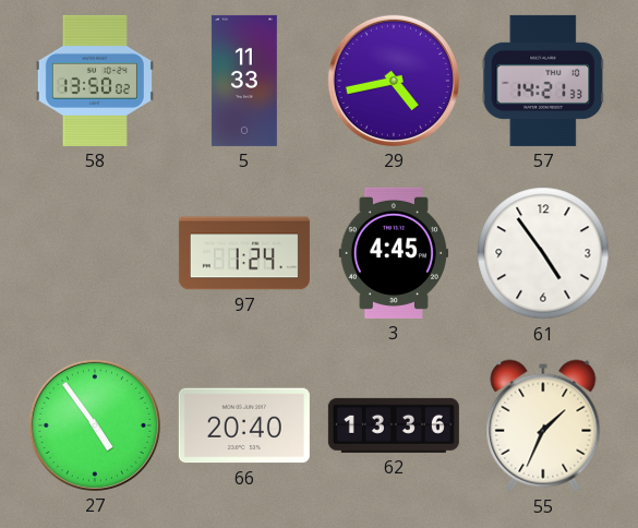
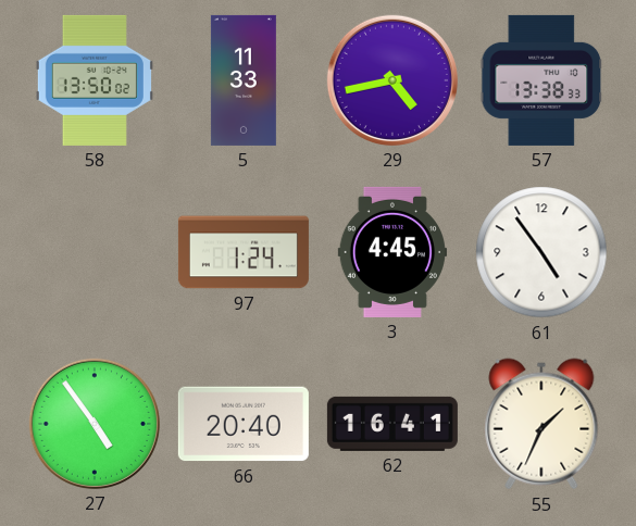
57: 14:21 -> 13:38
62: 13:36 -> 16:41
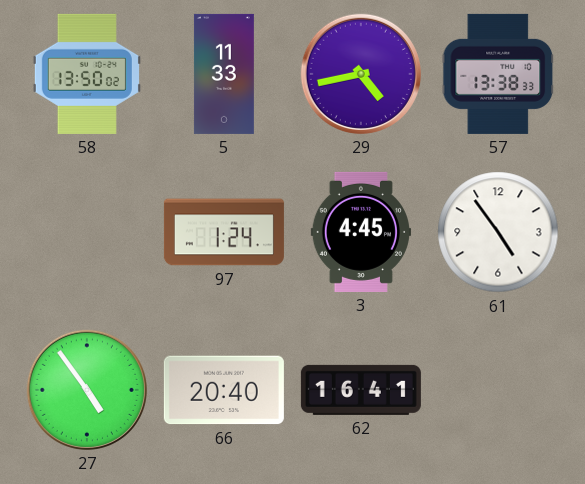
55: 1:34 -> none
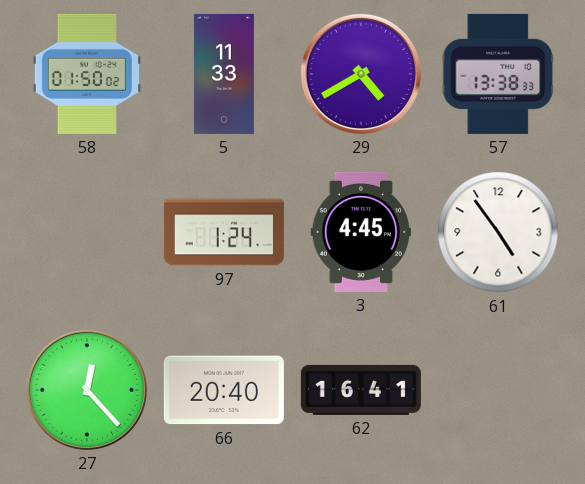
58: 13:50 -> 01:50
29: 4:43 -> 4:40
27: 4:54 -> 12:23
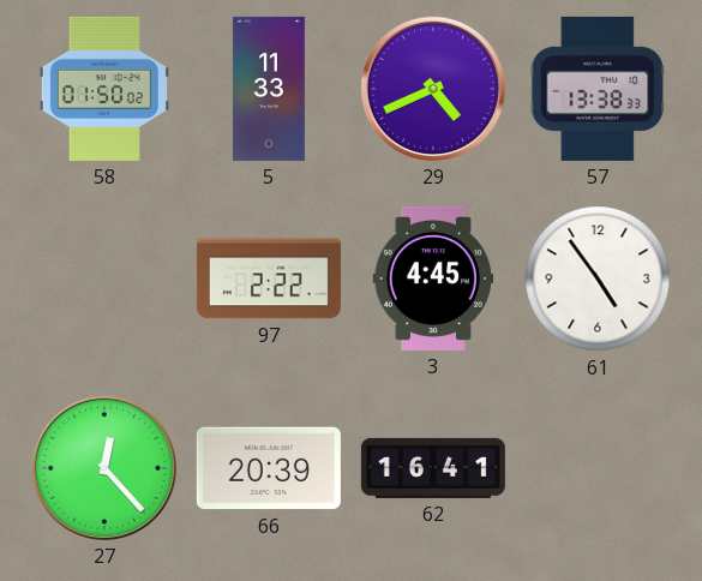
29: 4:40 -> 4:41
97: 1:24 -> 2:22
66: 20:40 -> 20:39
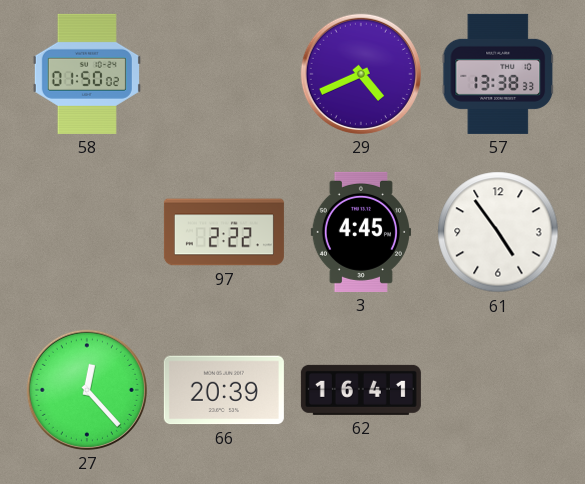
5: 11:33 -> none
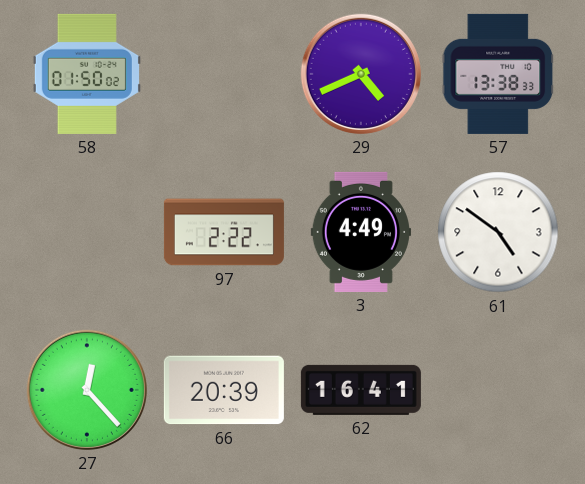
3: 4:45 -> 4:49
61: 4:54 -> 4:51
